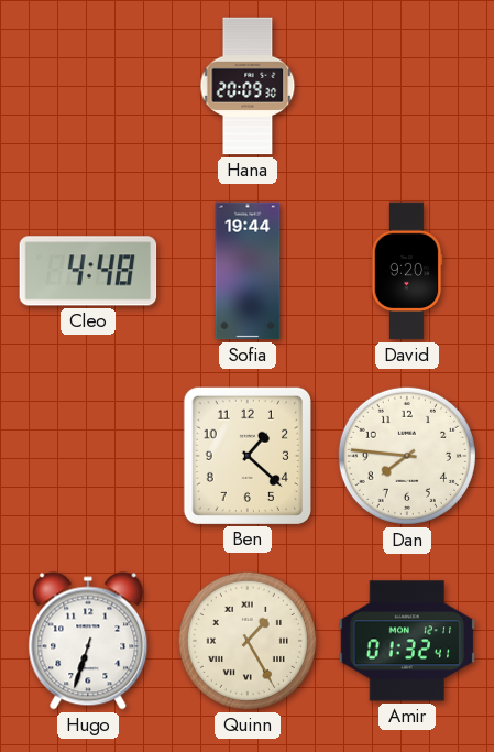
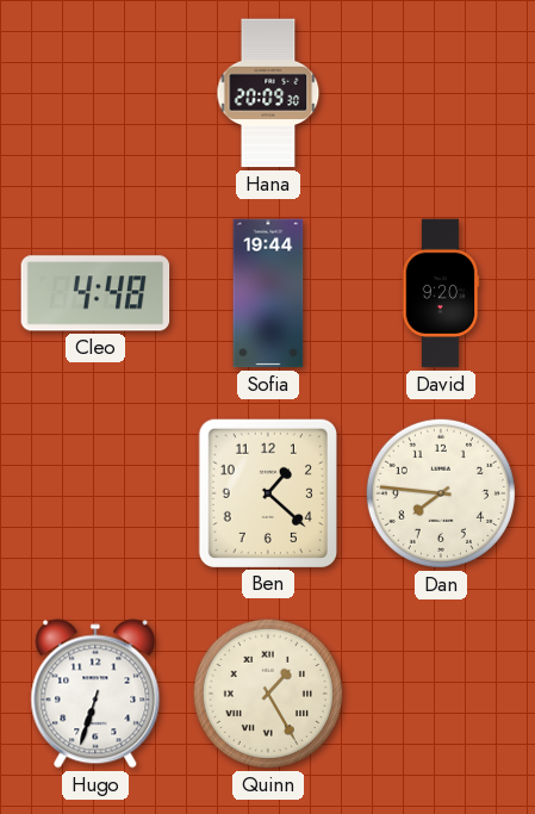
Amir: 01:32 -> none
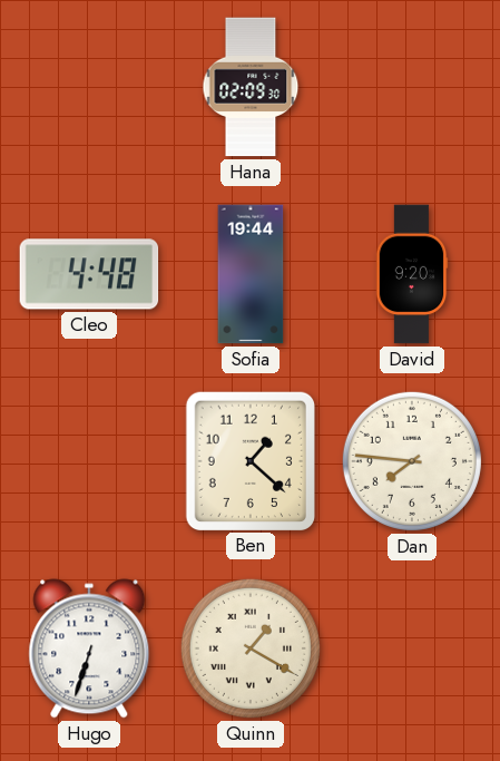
Hana: 20:09 -> 02:09
Quinn: 1:25 -> 1:20
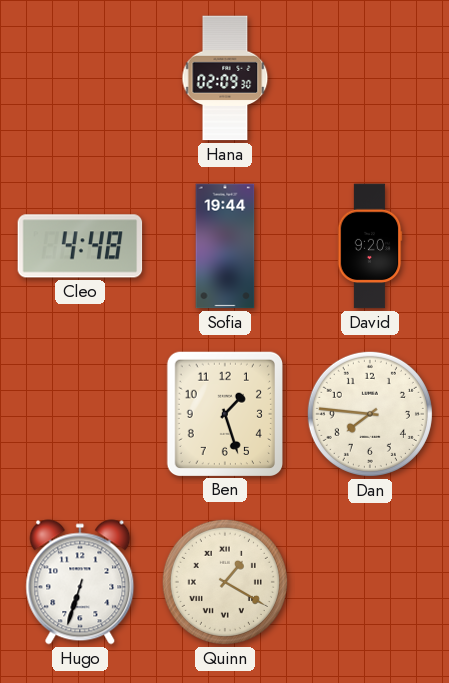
Ben: 1:22 -> 1:27
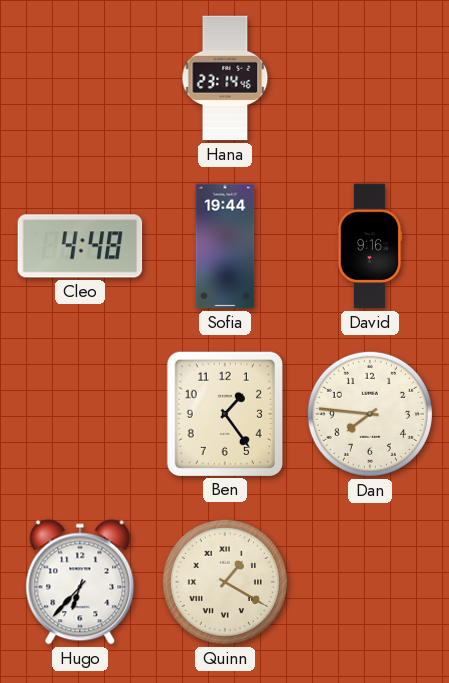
Hana: 02:09 -> 23:14
David: 9:20 -> 9:16
Ben: 1:27 -> 1:24
Hugo: 6:33 -> 6:37
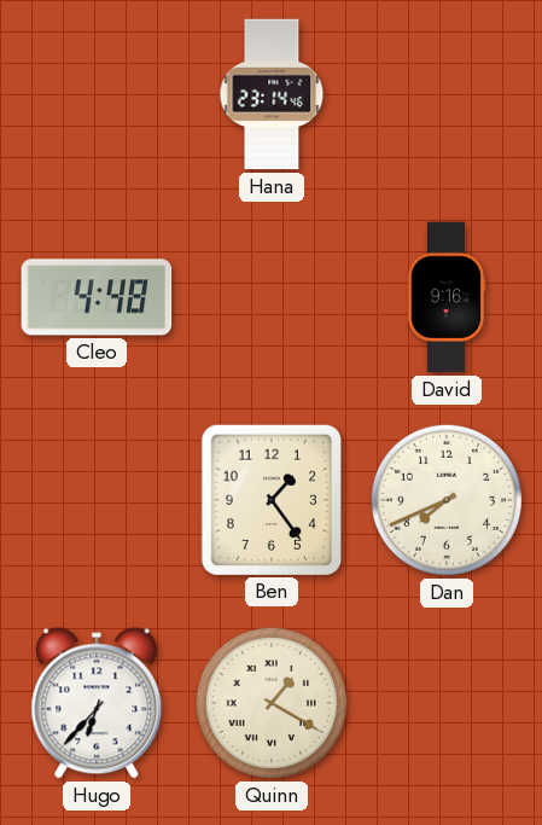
Sofia: 19:44 -> none
Dan: 7:46 -> 7:41
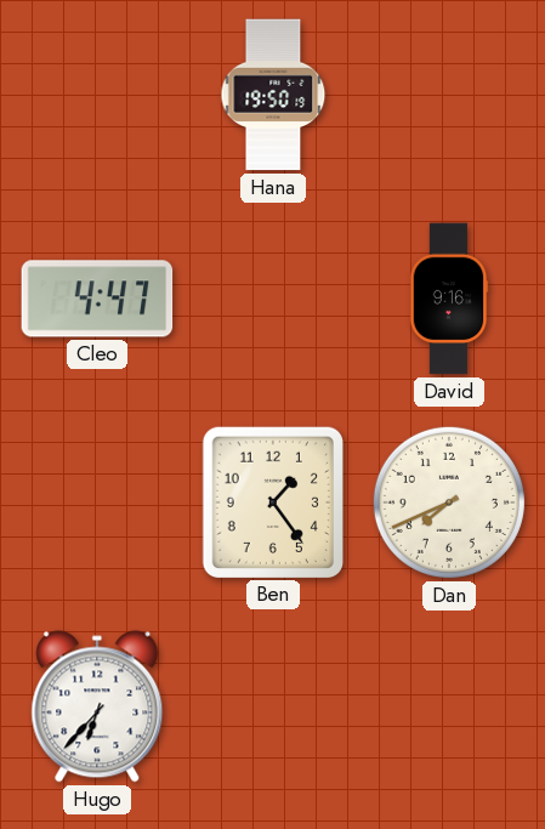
Hana: 23:14 -> 19:50
Cleo: 4:48 -> 4:47
Quinn: 1:20 -> none
